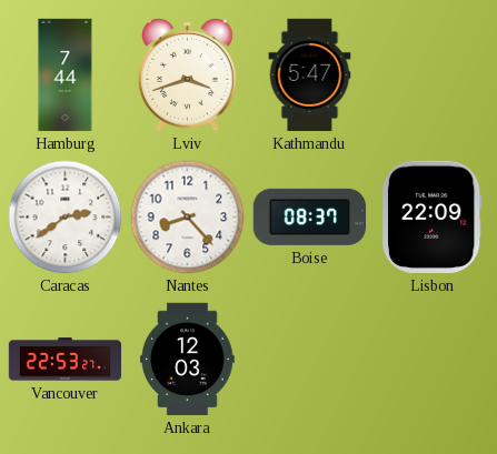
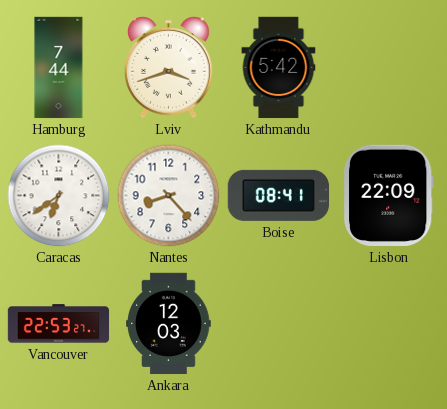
Kathmandu: 5:47 -> 5:42
Caracas: 2:39 -> 6:39
Boise: 08:37 -> 08:41
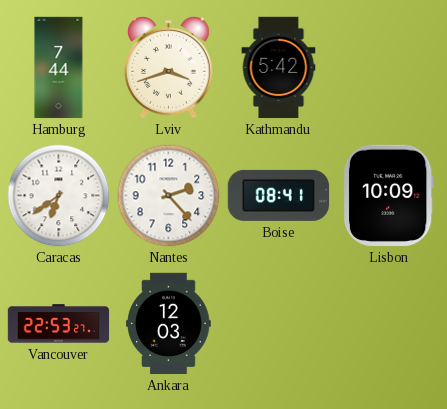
Nantes: 8:23 -> 2:23
Lisbon: 22:09 -> 10:09
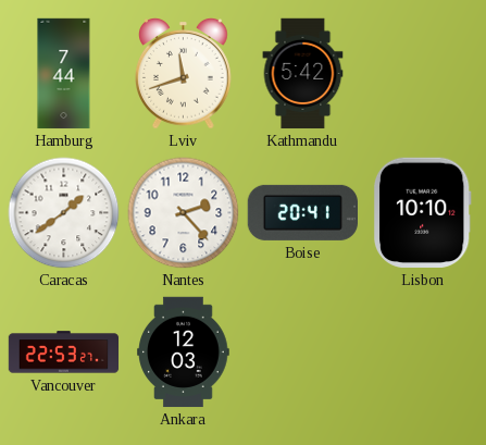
Lviv: 3:42 -> 11:42
Caracas: 6:39 -> 1:39
Boise: 08:41 -> 20:41
Lisbon: 10:09 -> 10:10
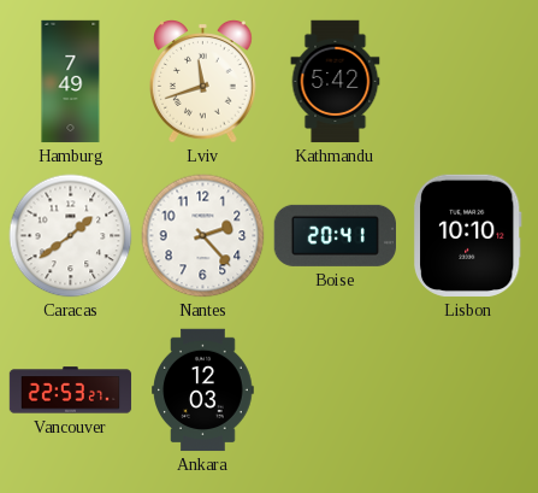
Hamburg: 7:44 -> 7:49
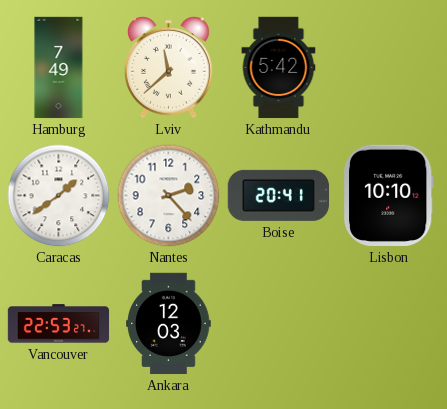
Lviv: 11:42 -> 11:38
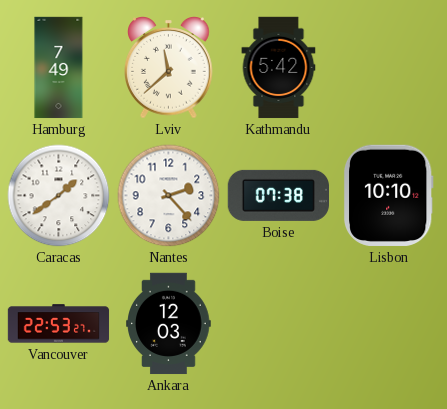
Boise: 20:41 -> 07:38
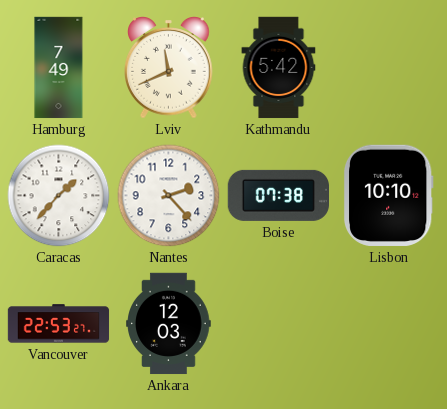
Lviv: 11:38 -> 11:41
Caracas: 1:39 -> 1:37
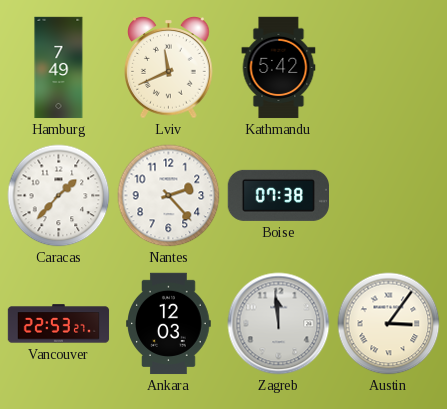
Lisbon: 10:10 -> none
Zagreb: none -> 11:59
Austin: none -> 3:06
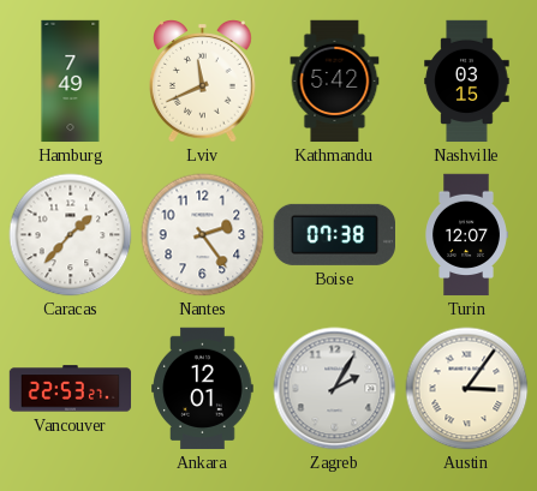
Nashville: none -> 03:15
Nantes: 2:23 -> 2:24
Turin: none -> 12:07
Ankara: 12:03 -> 12:01
Zagreb: 11:59 -> 2:05
